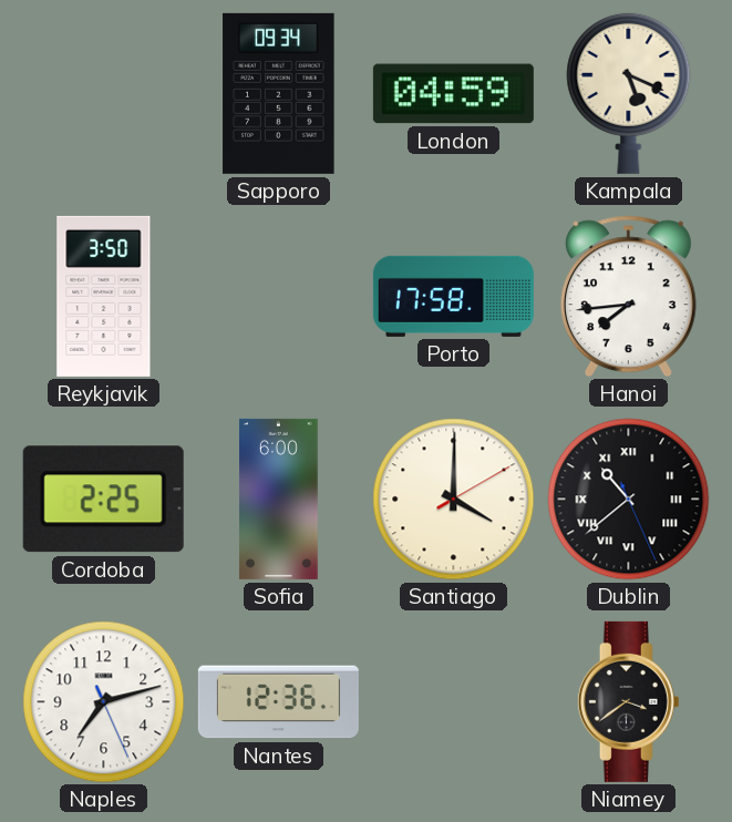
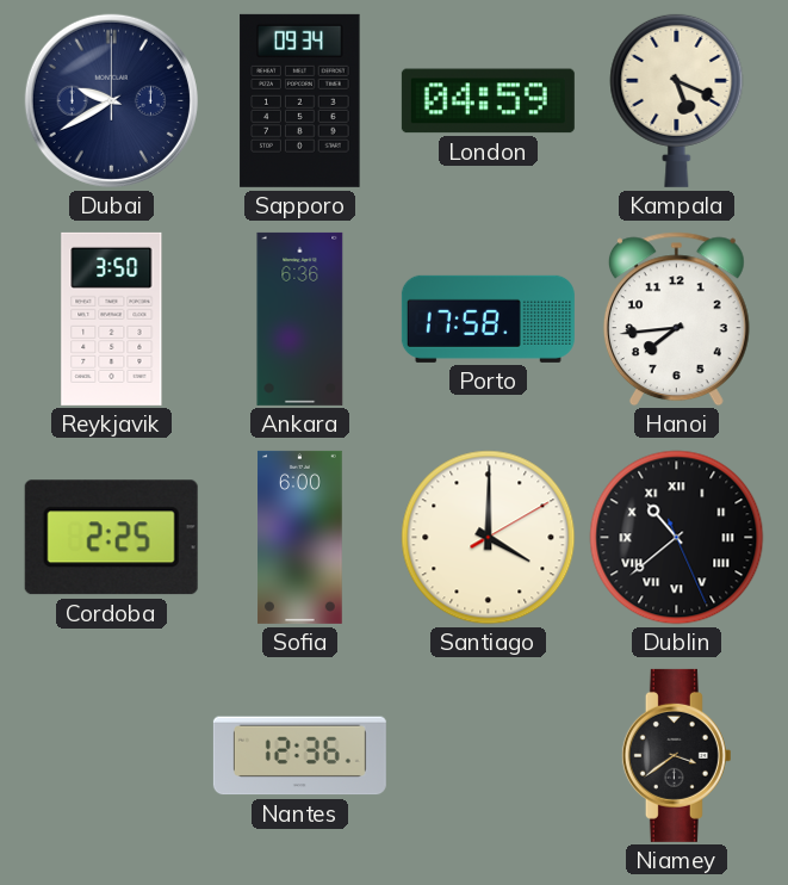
Dubai: none -> 9:40
Ankara: none -> 6:36
Naples: 7:12 -> none
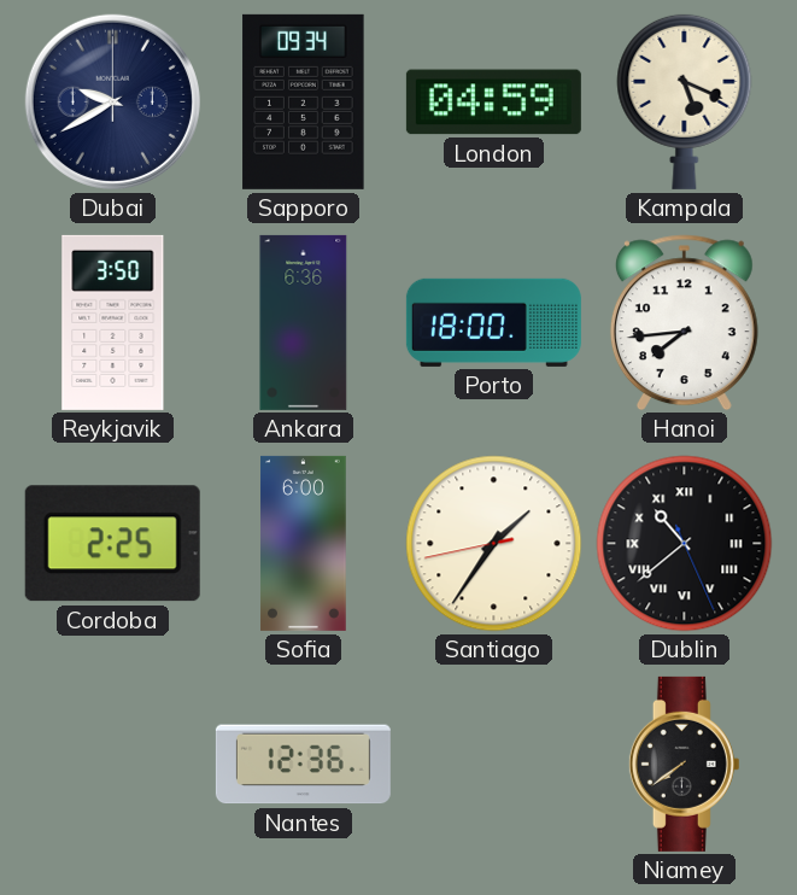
Porto: 17:58 -> 18:00
Santiago: 4:00 -> 1:35
Niamey: 3:39 -> 7:39
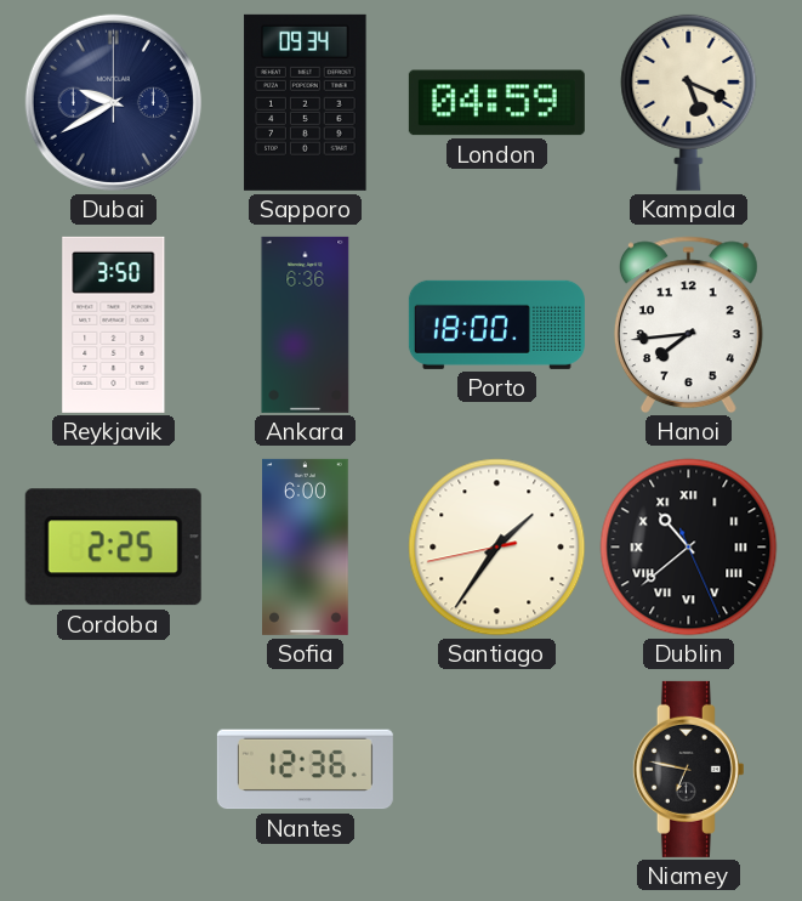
Niamey: 7:39 -> 6:47
